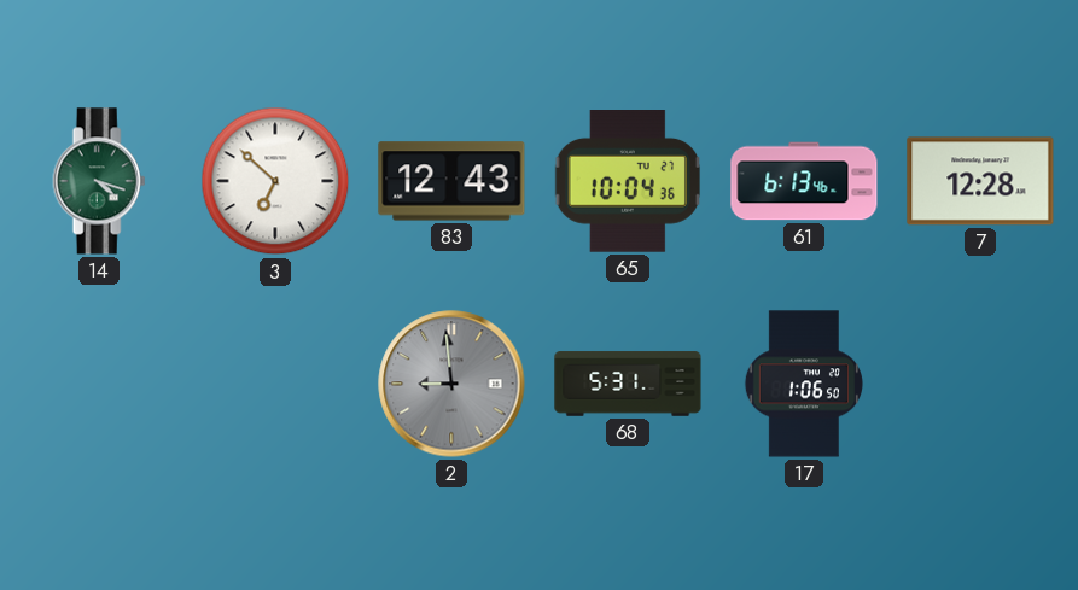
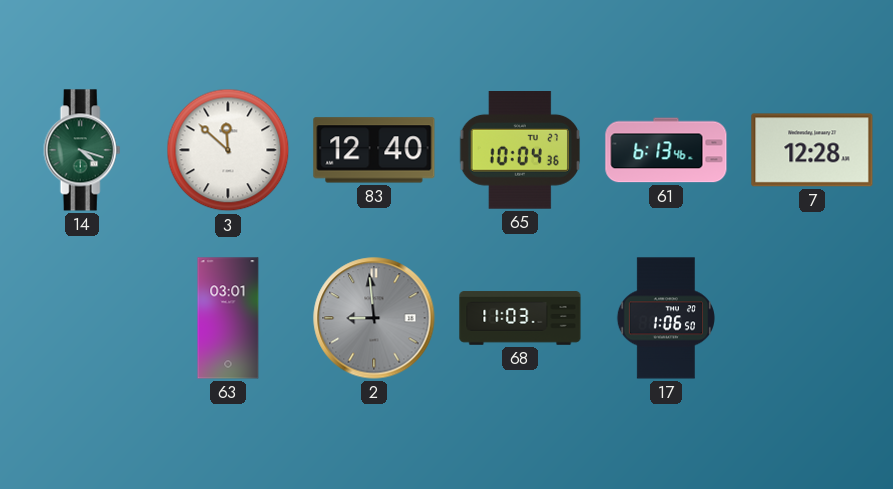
3: 6:52 -> 11:52
83: 12:43 -> 12:40
63: none -> 03:01
68: 5:31 -> 11:03
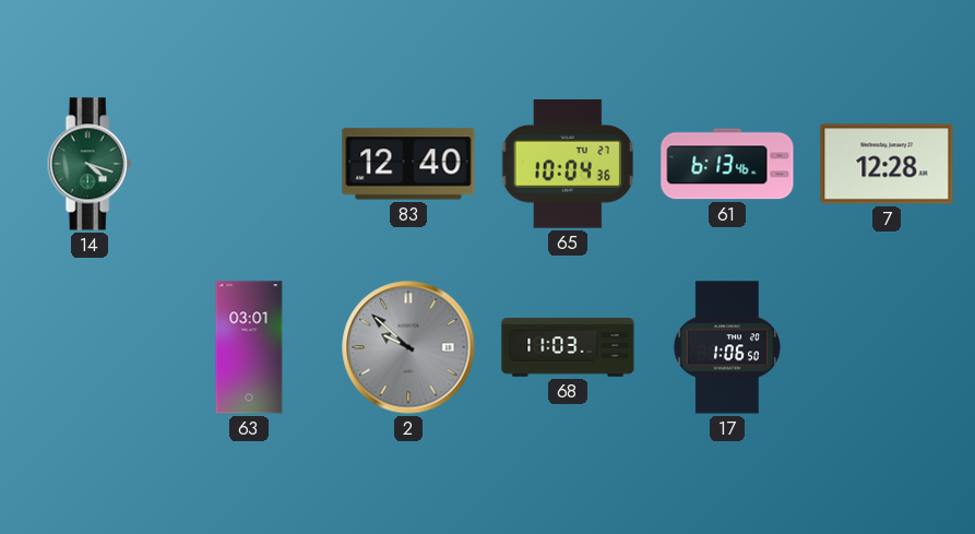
3: 11:52 -> none
2: 8:59 -> 9:52
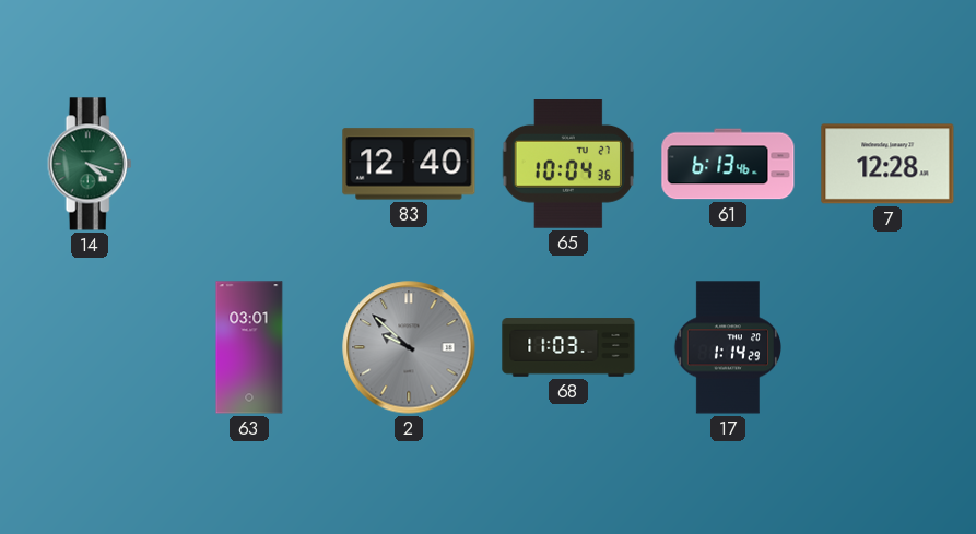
17: 1:06 -> 1:14
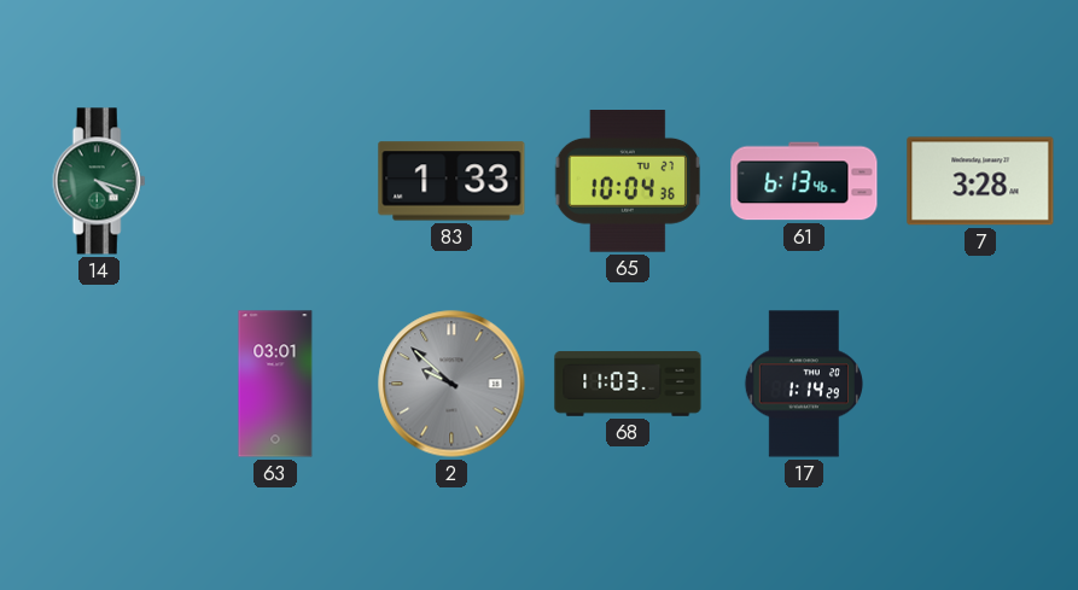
83: 12:40 -> 1:33
7: 12:28 -> 3:28
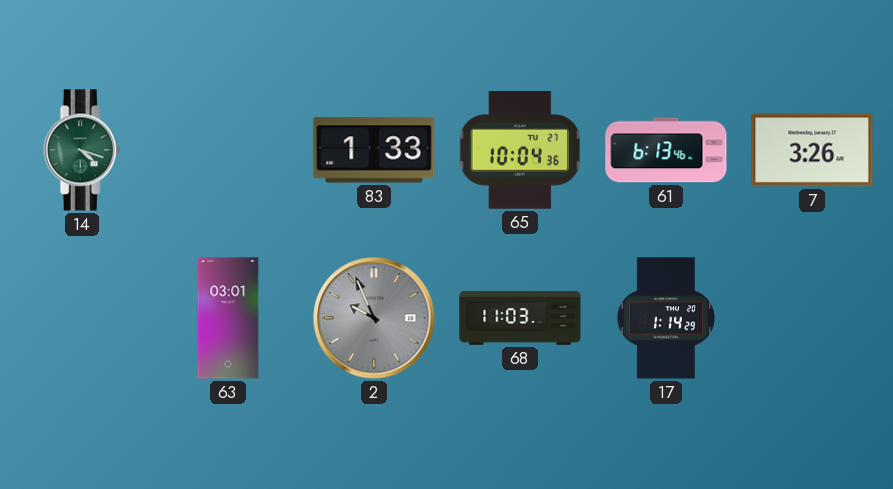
7: 3:28 -> 3:26
2: 9:52 -> 9:56
